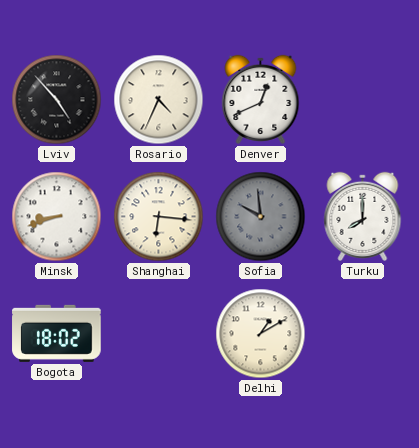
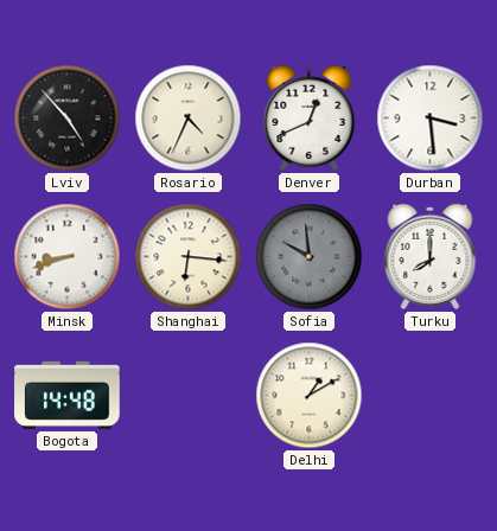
Durban: none -> 3:29
Bogota: 18:02 -> 14:48
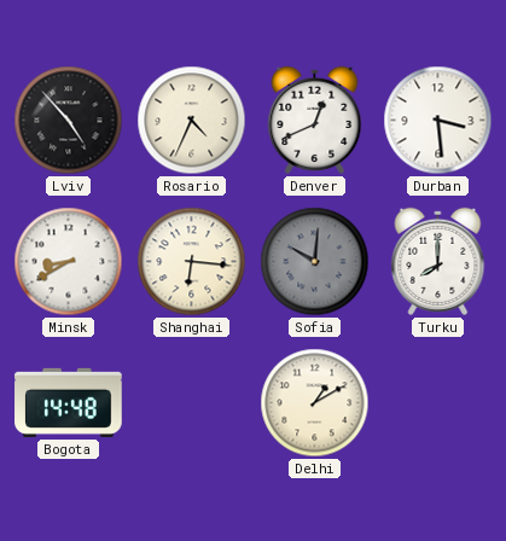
Minsk: 8:42 -> 8:40
Sofia: 9:59 -> 10:01
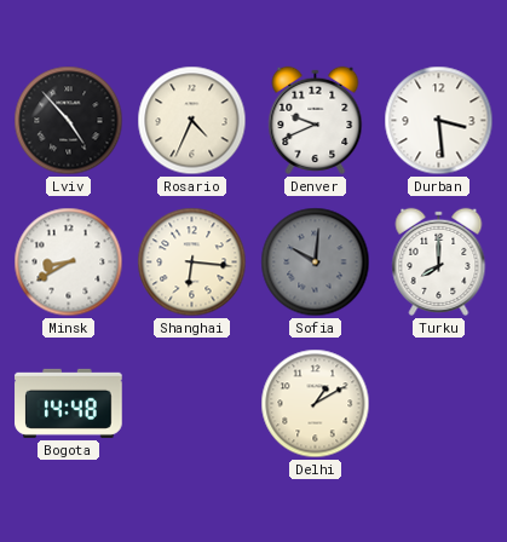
Denver: 12:41 -> 9:41
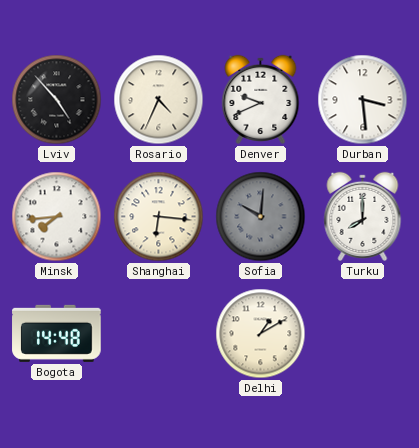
Minsk: 8:40 -> 7:44
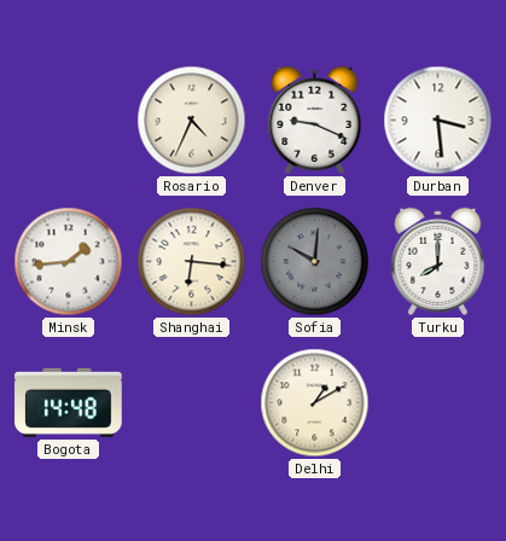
Lviv: 4:53 -> none
Denver: 9:41 -> 9:19
Minsk: 7:44 -> 1:44
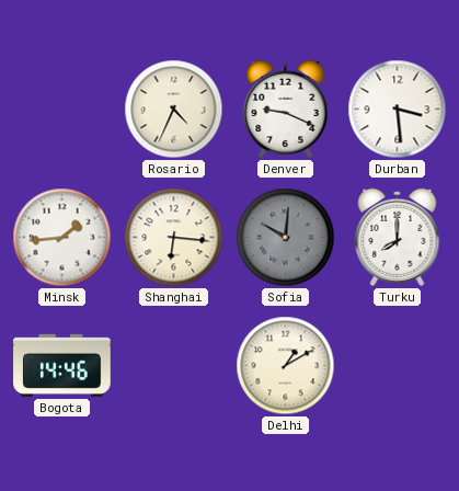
Bogota: 14:48 -> 14:46
